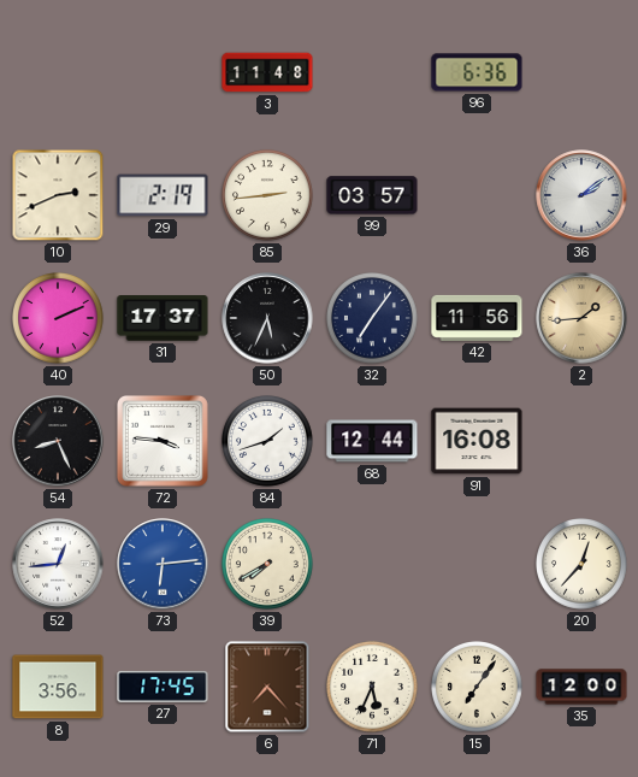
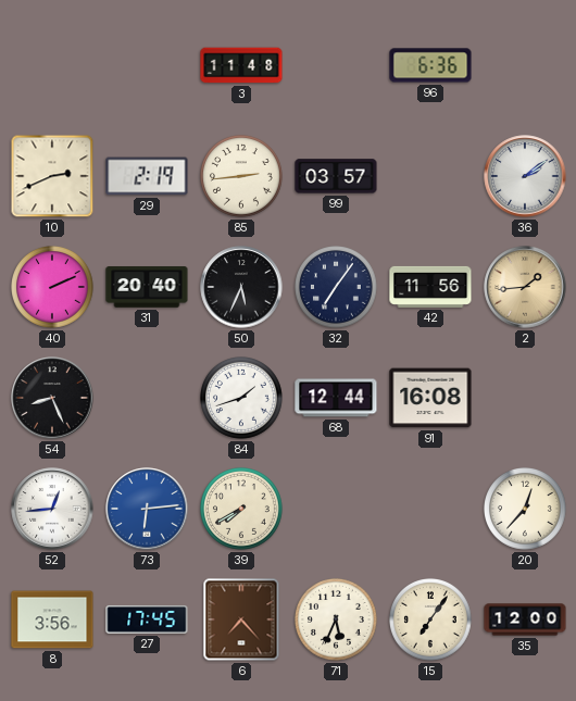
31: 17:37 -> 20:40
72: 3:46 -> none
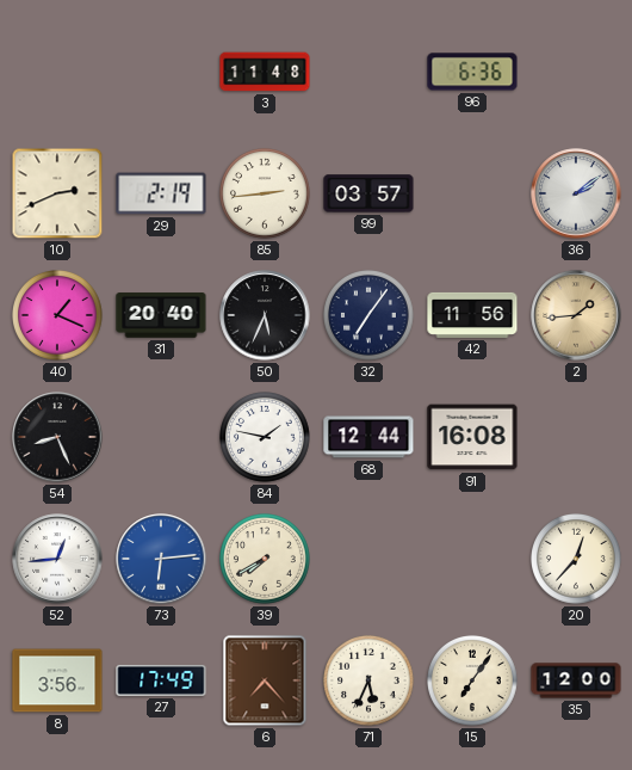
40: 2:11 -> 1:19
84: 1:42 -> 1:47
27: 17:45 -> 17:49
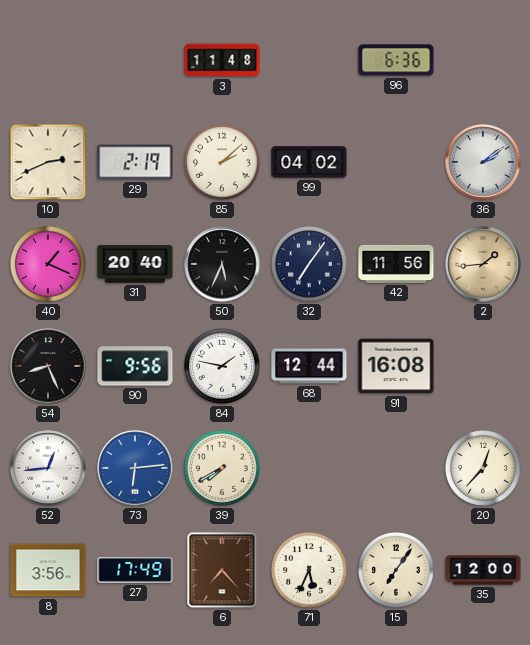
85: 2:44 -> 2:08
99: 03:57 -> 04:02
90: none -> 9:56
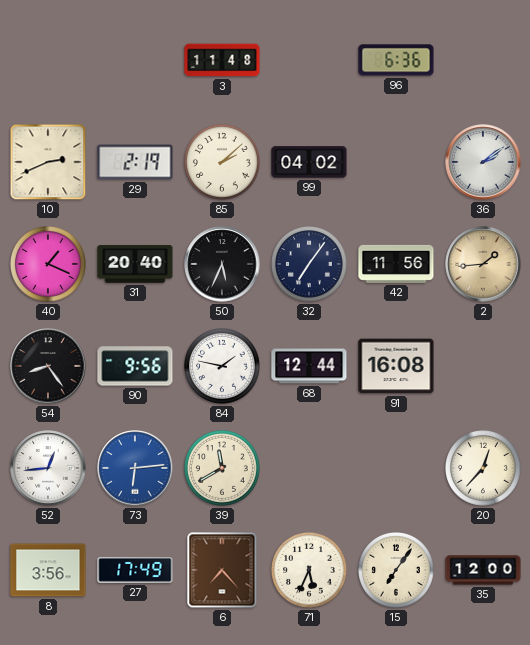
54: 8:26 -> 8:24
39: 7:40 -> 11:40
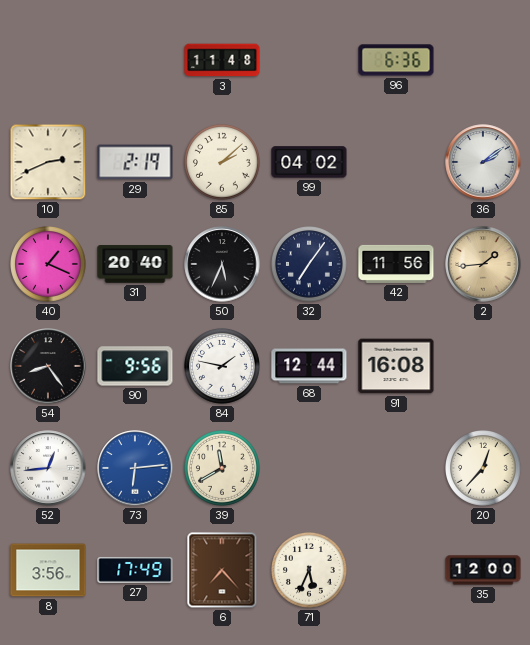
15: 7:06 -> none
